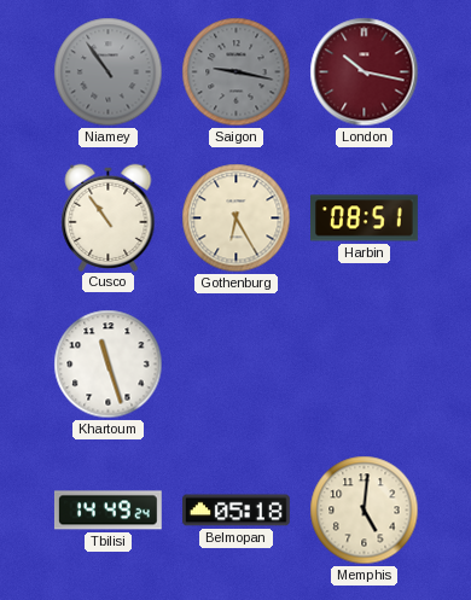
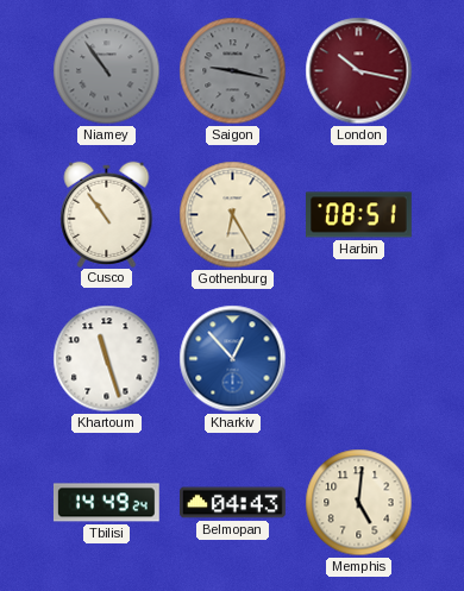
Kharkiv: none -> 12:53
Belmopan: 05:18 -> 04:43
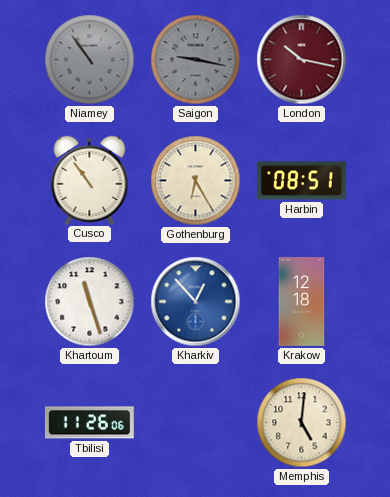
Krakow: none -> 12:18
Tbilisi: 14:49 -> 11:26
Belmopan: 04:43 -> none
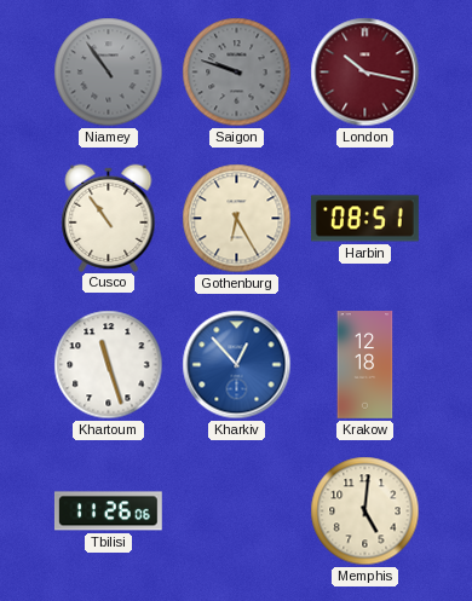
Saigon: 9:17 -> 9:48
